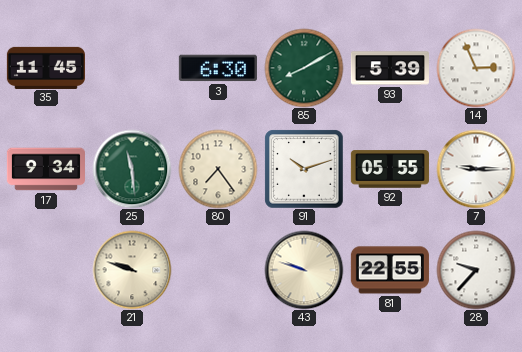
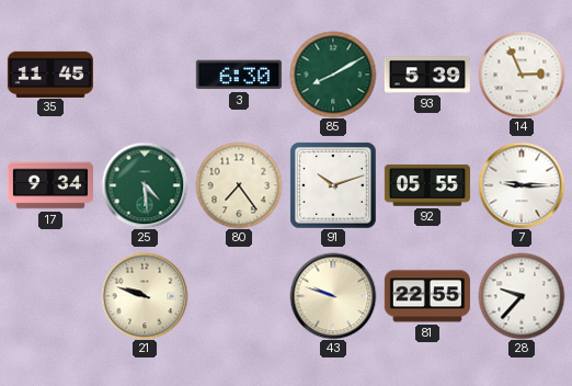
25: 11:29 -> 4:29
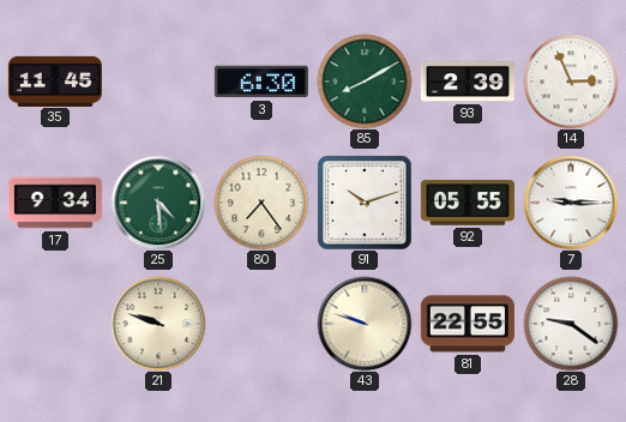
93: 5:39 -> 2:39
28: 9:37 -> 9:21
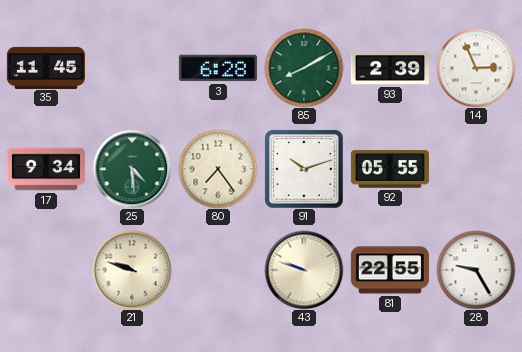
3: 6:30 -> 6:28
7: 9:15 -> none
28: 9:21 -> 9:25
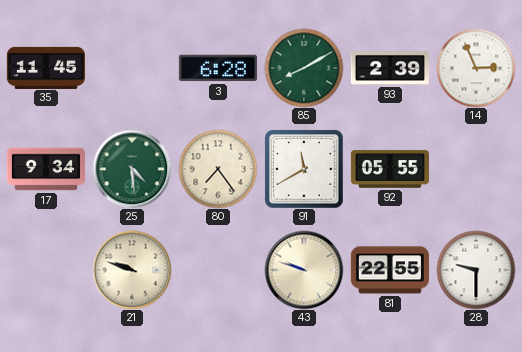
91: 10:12 -> 11:40
28: 9:25 -> 9:30
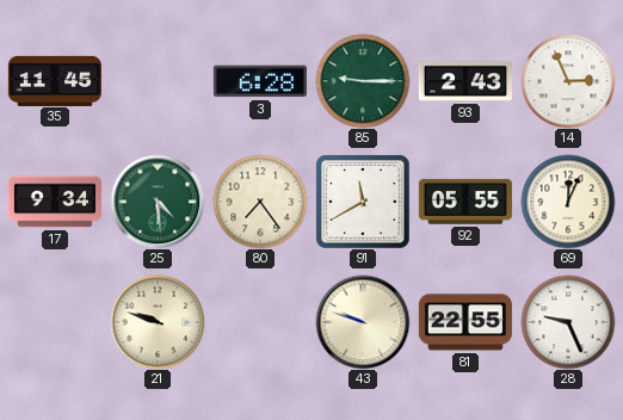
85: 8:10 -> 9:15
93: 2:39 -> 2:43
69: none -> 12:04
28: 9:30 -> 9:26
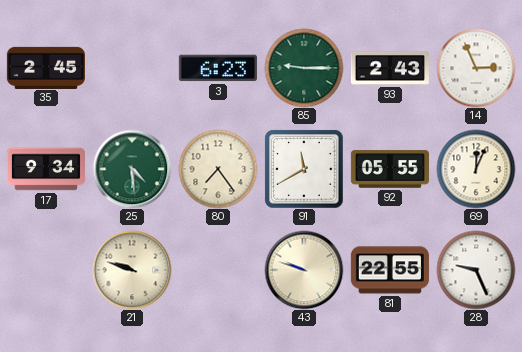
35: 11:45 -> 2:45
3: 6:28 -> 6:23
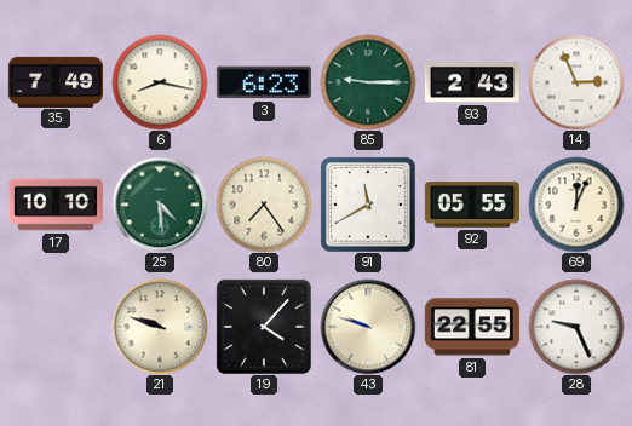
35: 2:45 -> 7:49
6: none -> 8:17
17: 9:34 -> 10:10
19: none -> 4:07
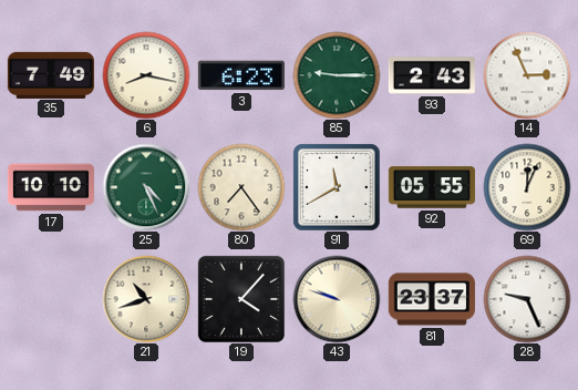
25: 4:29 -> 4:26
21: 9:48 -> 10:42
81: 22:55 -> 23:37
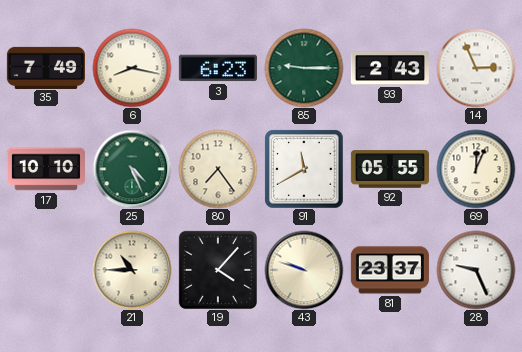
21: 10:42 -> 10:45
